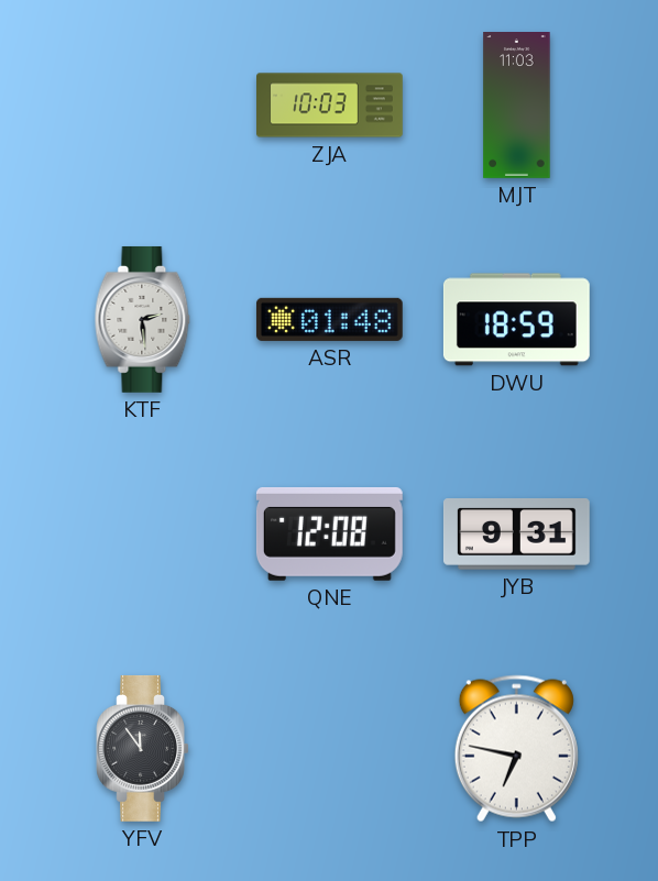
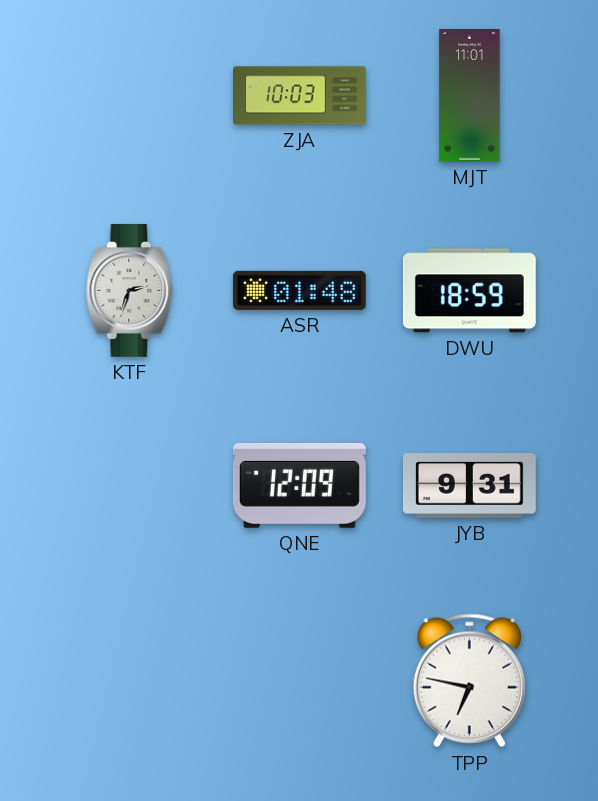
MJT: 11:03 -> 11:01
KTF: 2:29 -> 2:33
QNE: 12:08 -> 12:09
YFV: 11:54 -> none
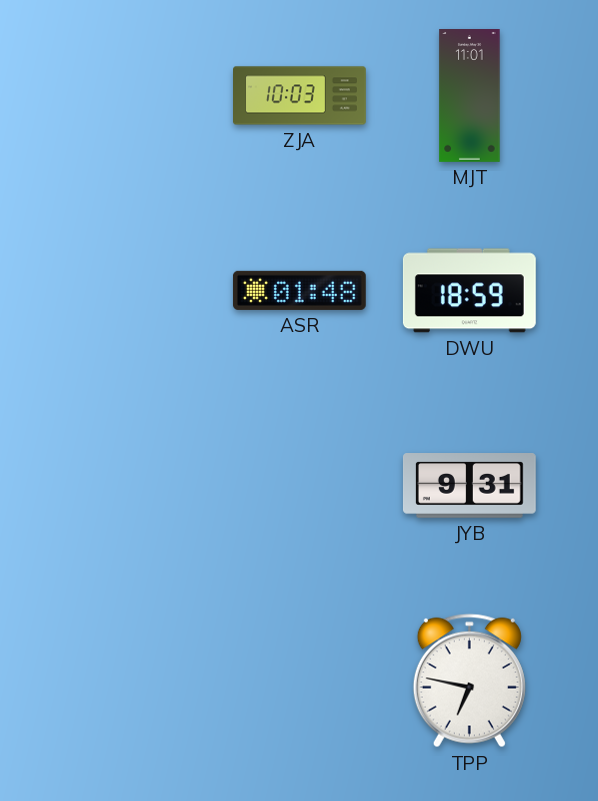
KTF: 2:33 -> none
QNE: 12:09 -> none
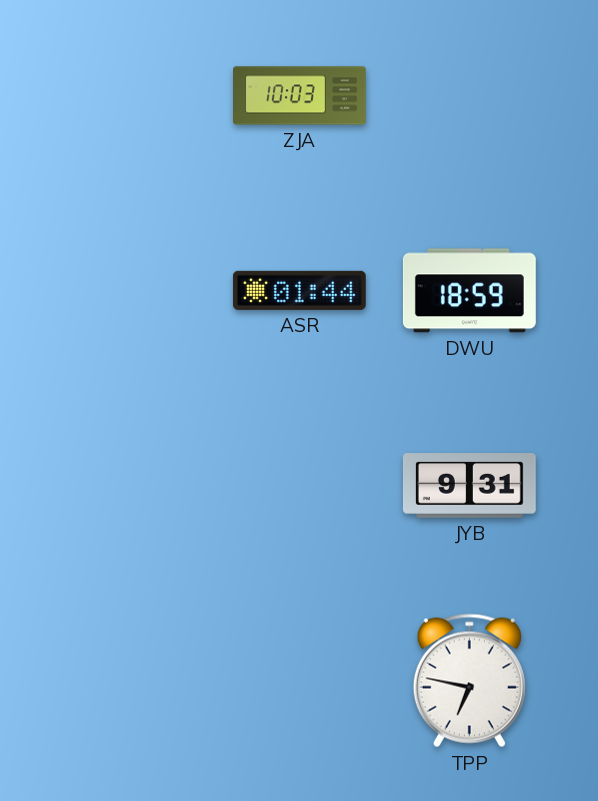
MJT: 11:01 -> none
ASR: 01:48 -> 01:44
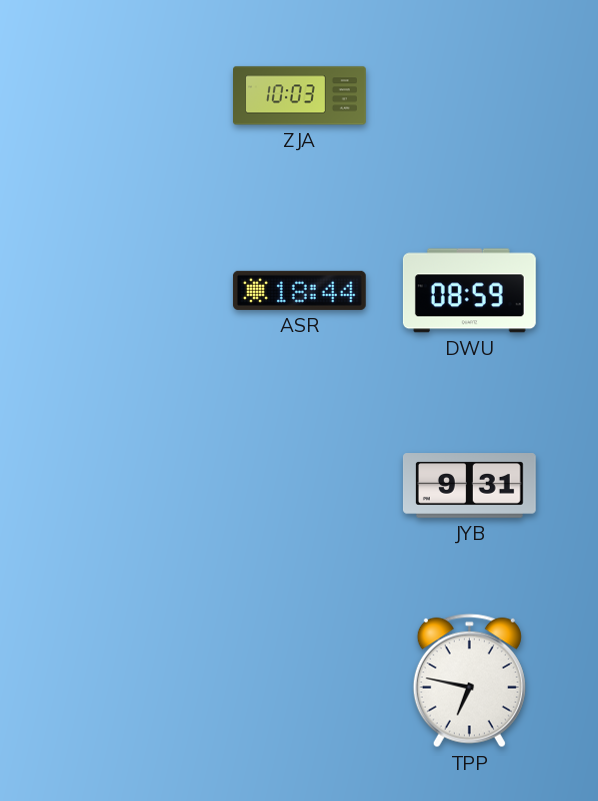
ASR: 01:44 -> 18:44
DWU: 18:59 -> 08:59
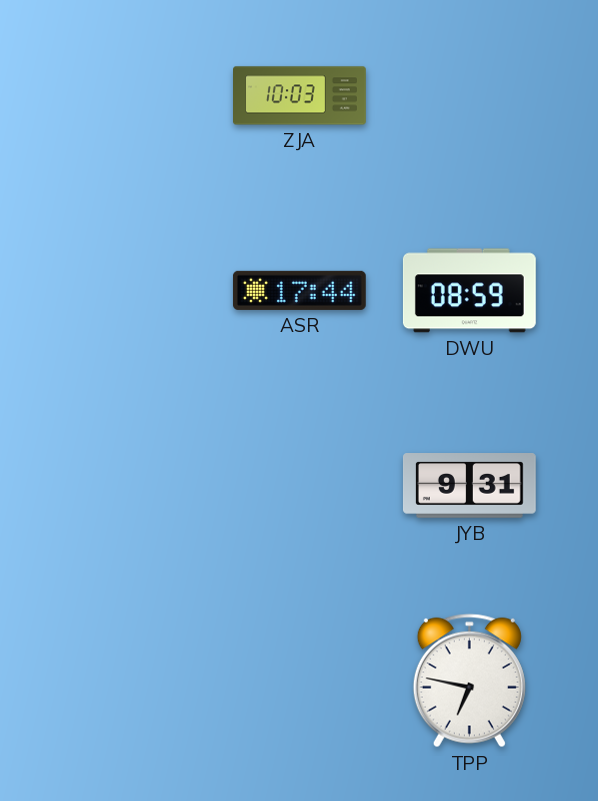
ASR: 18:44 -> 17:44
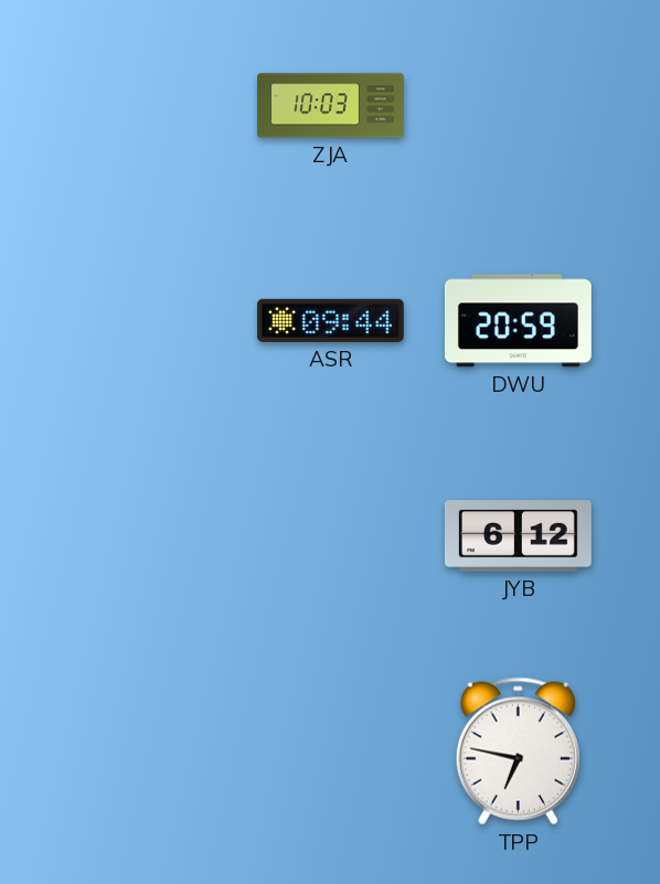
ASR: 17:44 -> 09:44
DWU: 08:59 -> 20:59
JYB: 9:31 -> 6:12
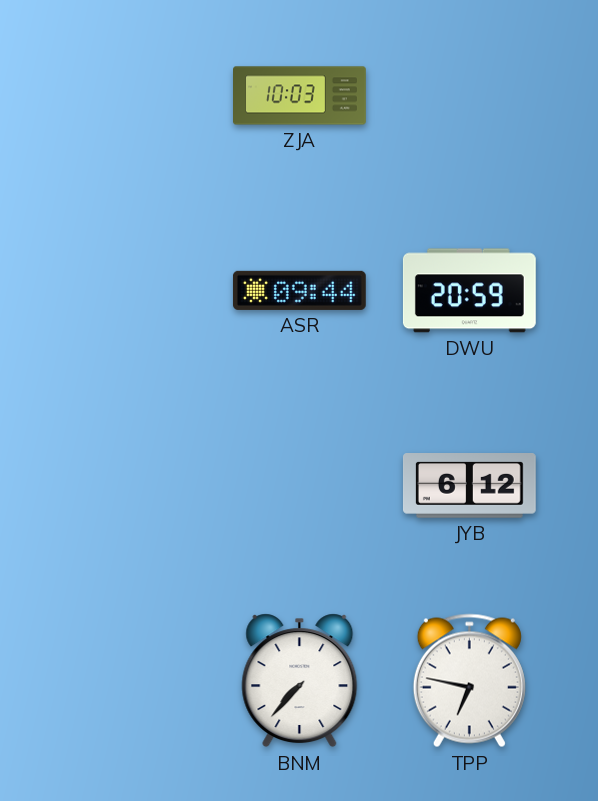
BNM: none -> 7:37
